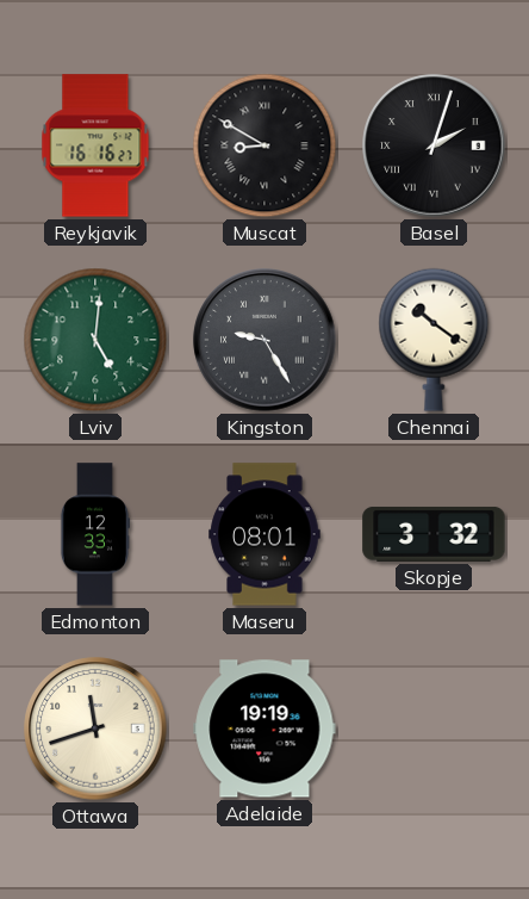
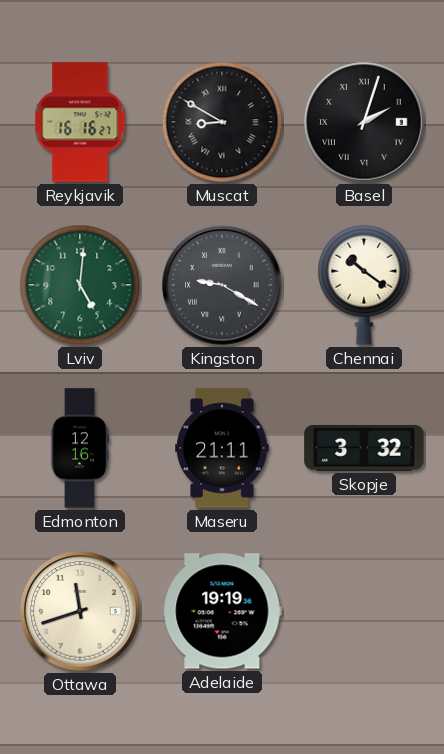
Kingston: 9:25 -> 9:20
Edmonton: 12:33 -> 12:16
Maseru: 08:01 -> 21:11
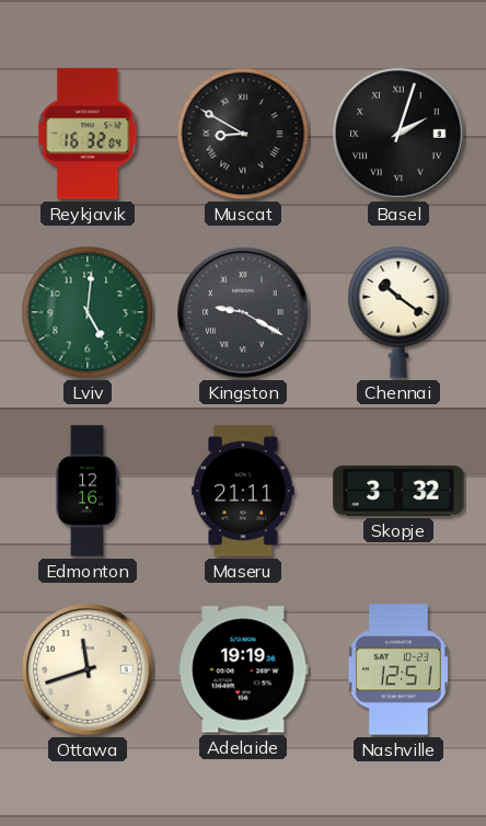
Reykjavik: 16:16 -> 16:32
Nashville: none -> 12:51
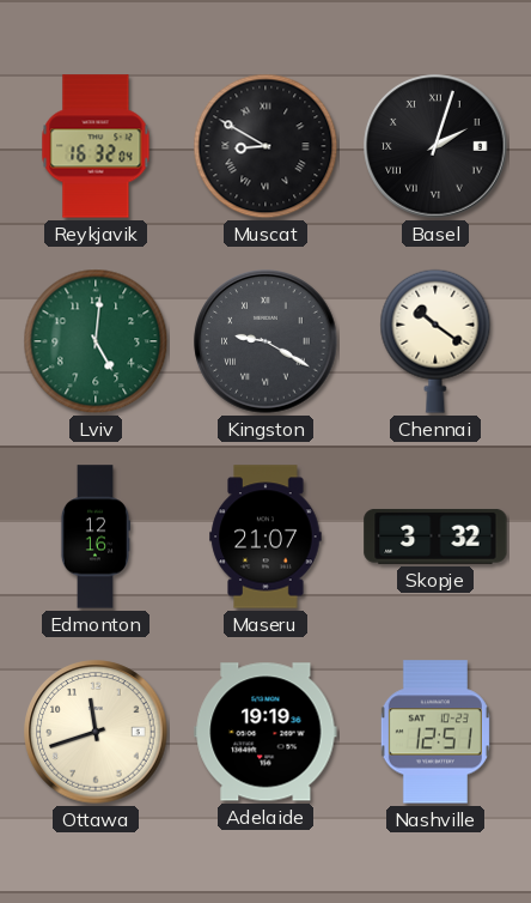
Maseru: 21:11 -> 21:07
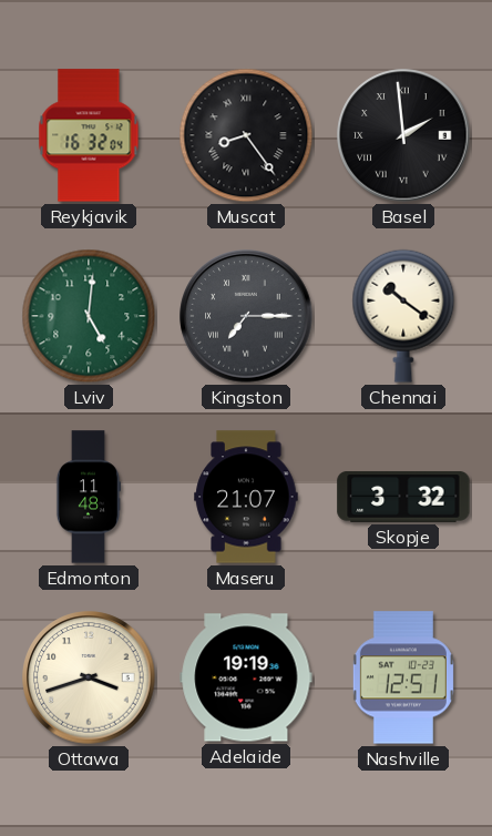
Muscat: 8:50 -> 8:24
Basel: 2:03 -> 1:59
Kingston: 9:20 -> 7:15
Edmonton: 12:16 -> 11:48
Ottawa: 11:42 -> 3:42
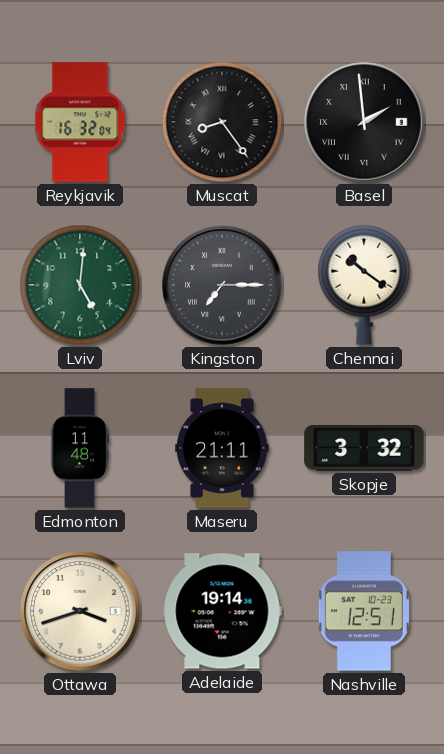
Maseru: 21:07 -> 21:11
Adelaide: 19:19 -> 19:14
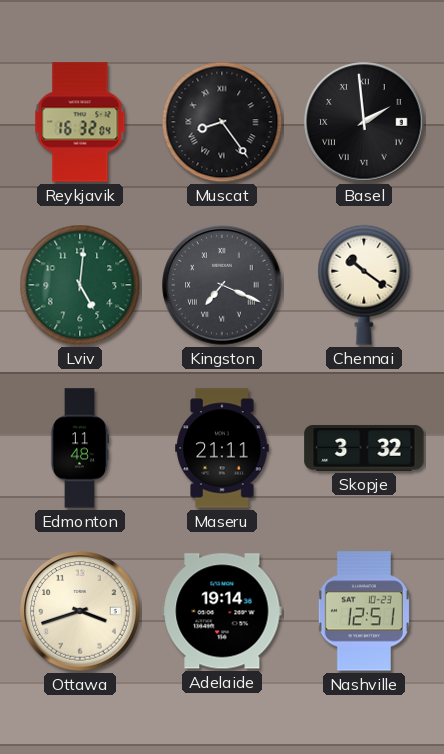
Kingston: 7:15 -> 7:19
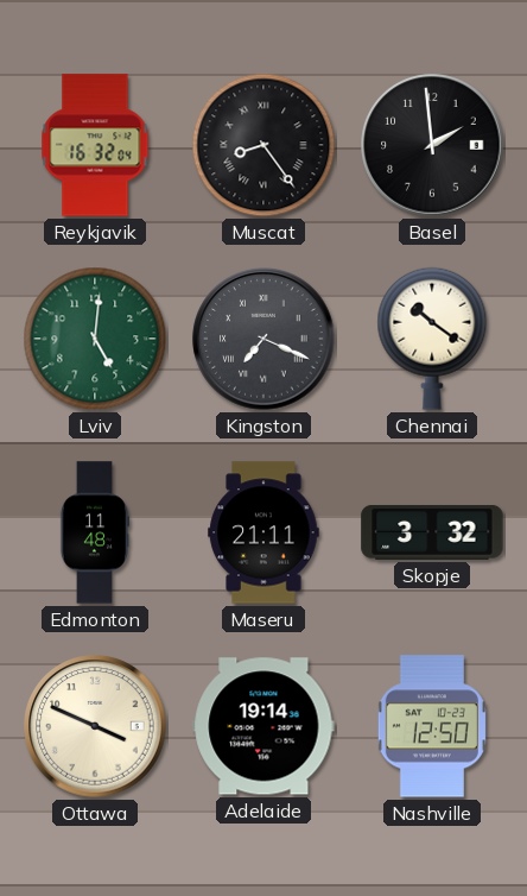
Basel numerals: Roman -> Arabic
Ottawa: 3:42 -> 3:49
Nashville: 12:51 -> 12:50
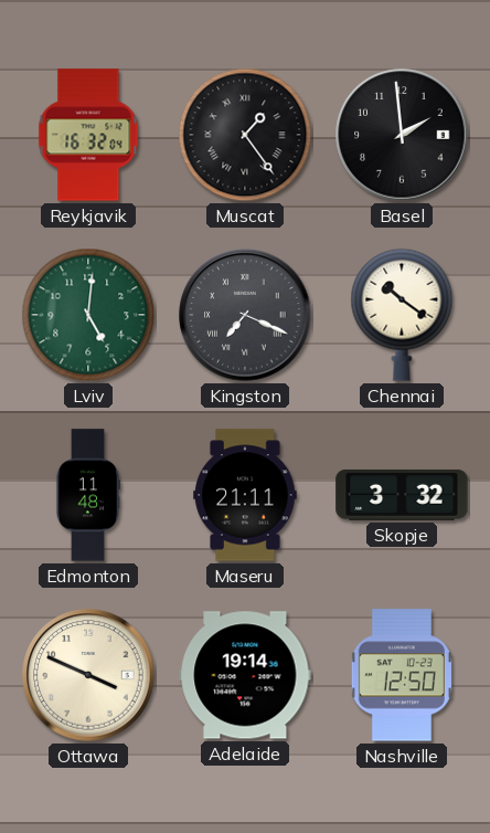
Muscat: 8:24 -> 1:24
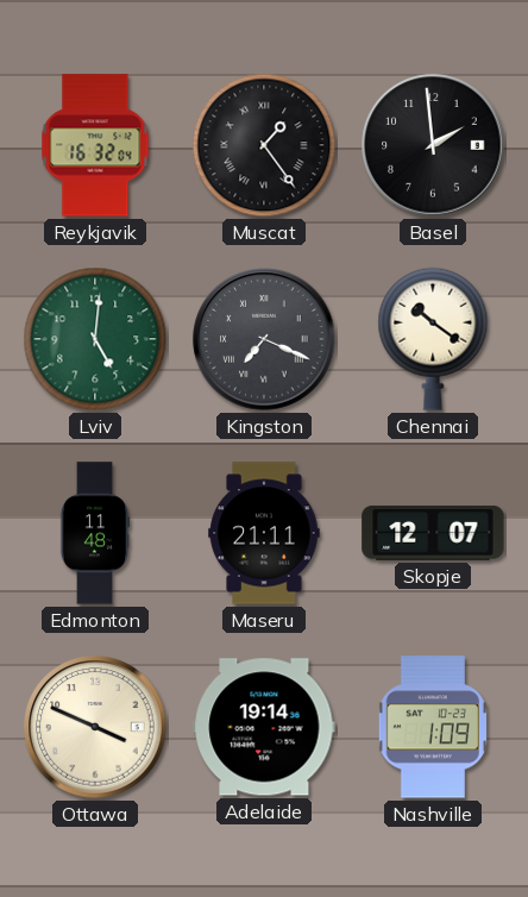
Skopje: 3:32 -> 12:07
Nashville: 12:50 -> 1:09
